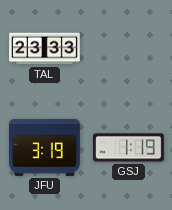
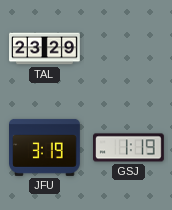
TAL: 23:33 -> 23:29
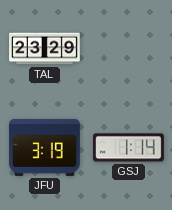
GSJ: 1:19 -> 1:14
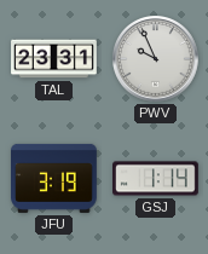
TAL: 23:29 -> 23:31
PWV: none -> 9:56
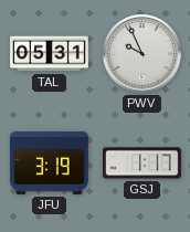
TAL: 23:31 -> 05:31
GSJ: 1:14 -> 1:17
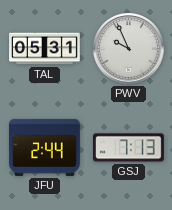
JFU: 3:19 -> 2:44
GSJ: 1:17 -> 7:13
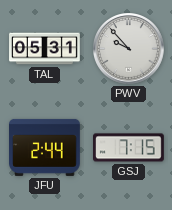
PWV: 9:56 -> 9:53
GSJ: 7:13 -> 7:15
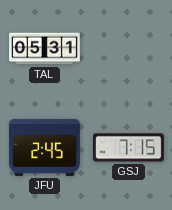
PWV: 9:53 -> none
JFU: 2:44 -> 2:45
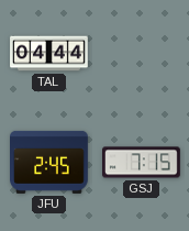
TAL: 05:31 -> 04:44
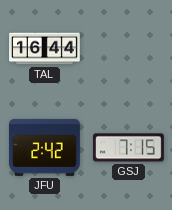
TAL: 04:44 -> 16:44
JFU: 2:45 -> 2:42
